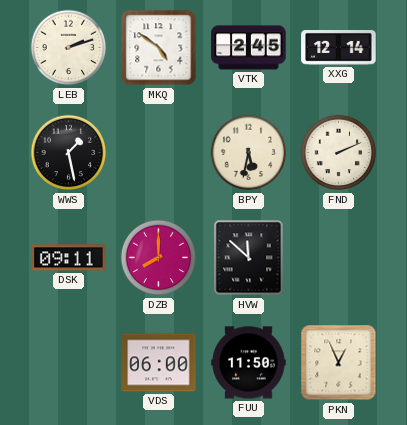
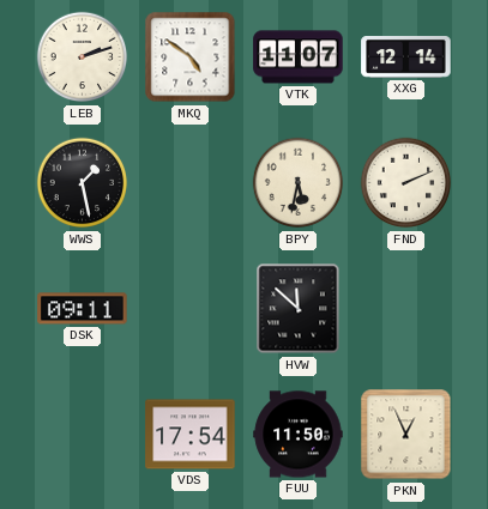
VTK: 2:45 -> 11:07
DZB: 8:00 -> none
VDS: 06:00 -> 17:54
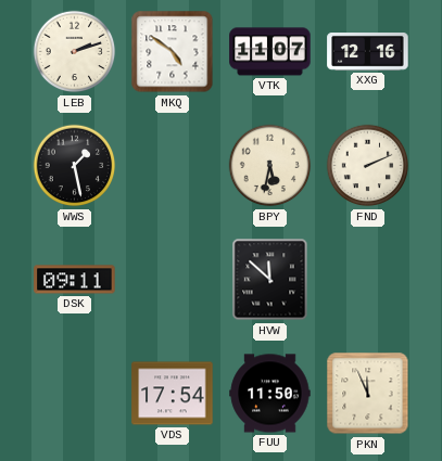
XXG: 12:14 -> 12:16
PKN: 12:56 -> 11:56
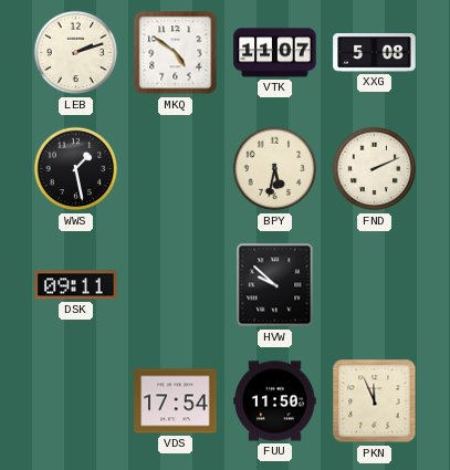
XXG: 12:16 -> 5:08
HVW: 11:52 -> 9:52
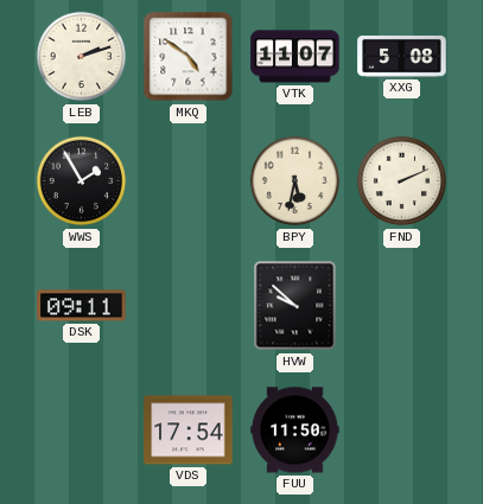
WWS: 1:28 -> 1:55
PKN: 11:56 -> none
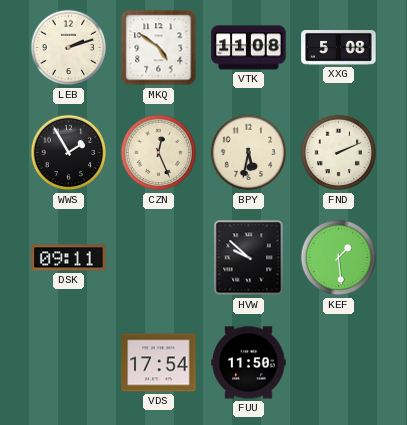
VTK: 11:07 -> 11:08
CZN: none -> 12:26
KEF: none -> 1:29
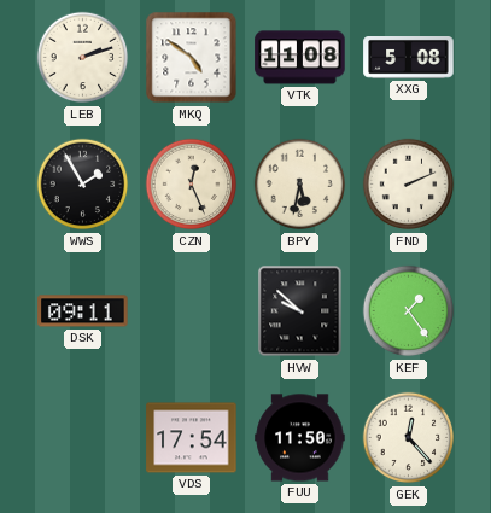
KEF: 1:29 -> 1:24
GEK: none -> 12:23
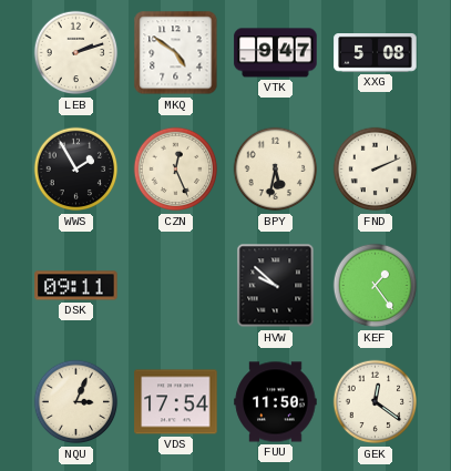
VTK: 11:08 -> 9:47
NQU: none -> 3:04
GEK: 12:23 -> 12:21
